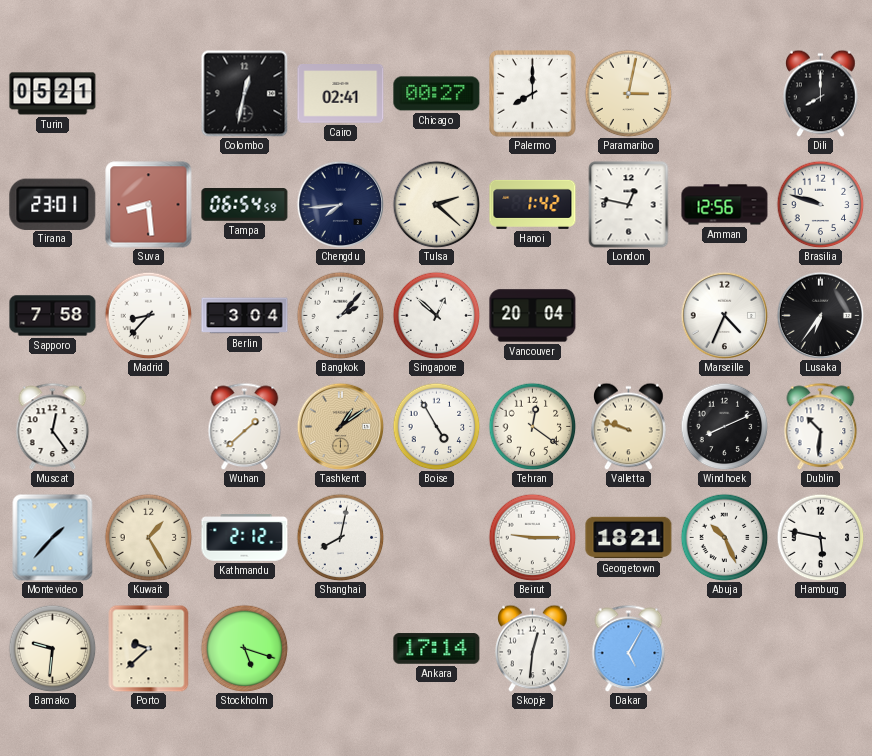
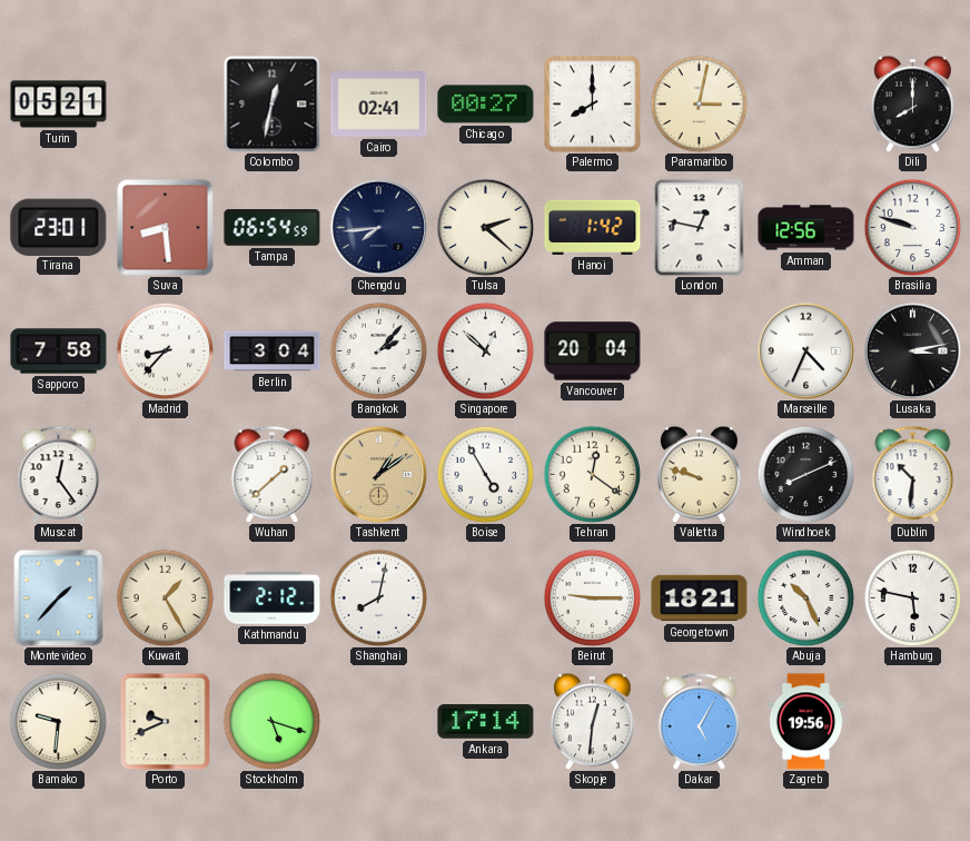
Lusaka: 6:36 -> 3:13
Porto: 9:38 -> 9:41
Zagreb: none -> 19:56
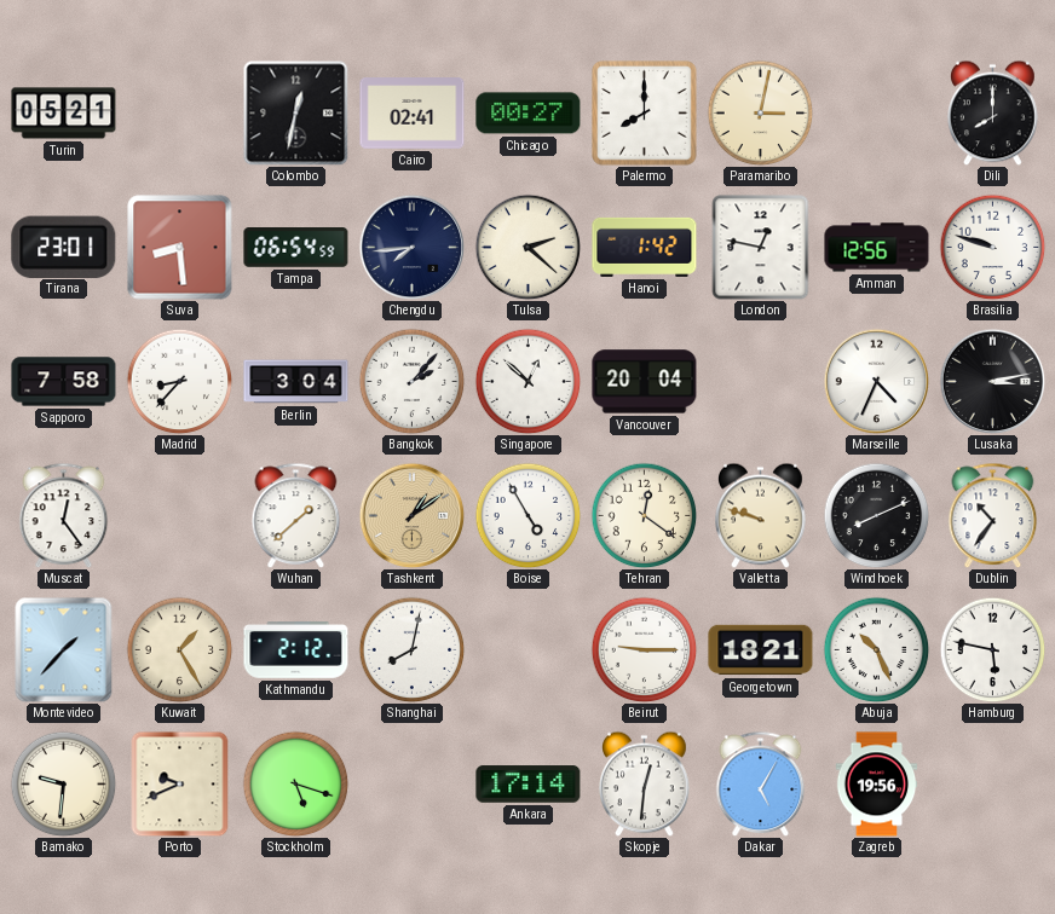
Dublin: 10:31 -> 10:36
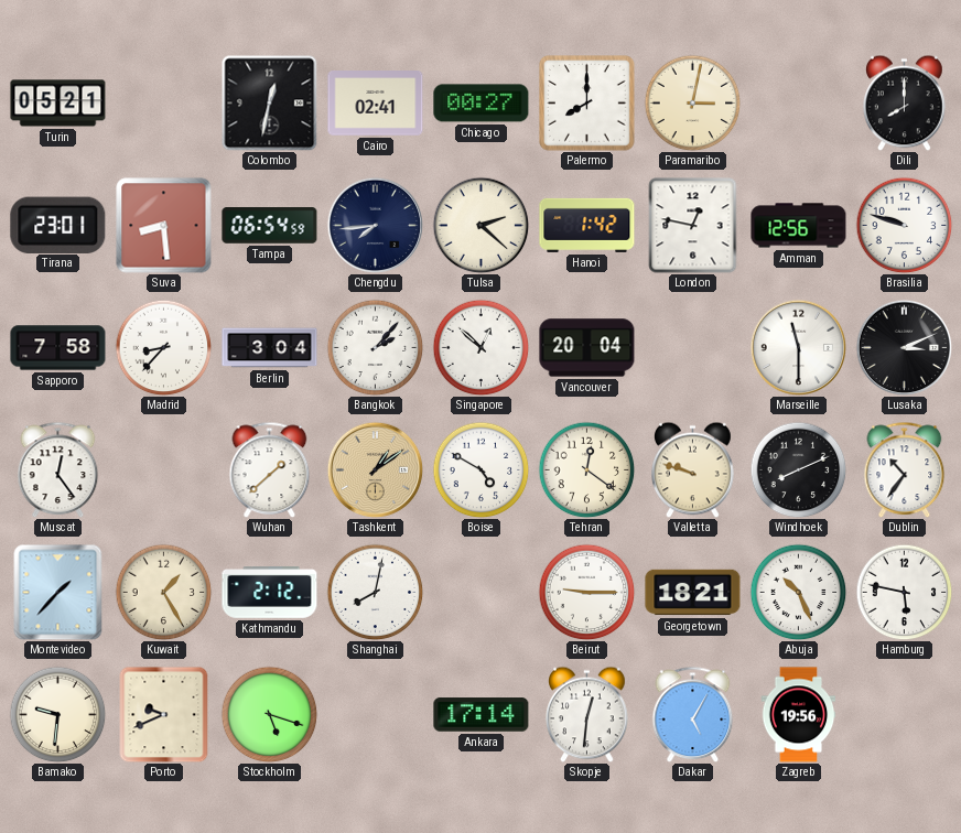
Marseille: 4:34 -> 11:30
Lusaka: 3:13 -> 3:11
Boise: 4:55 -> 4:50
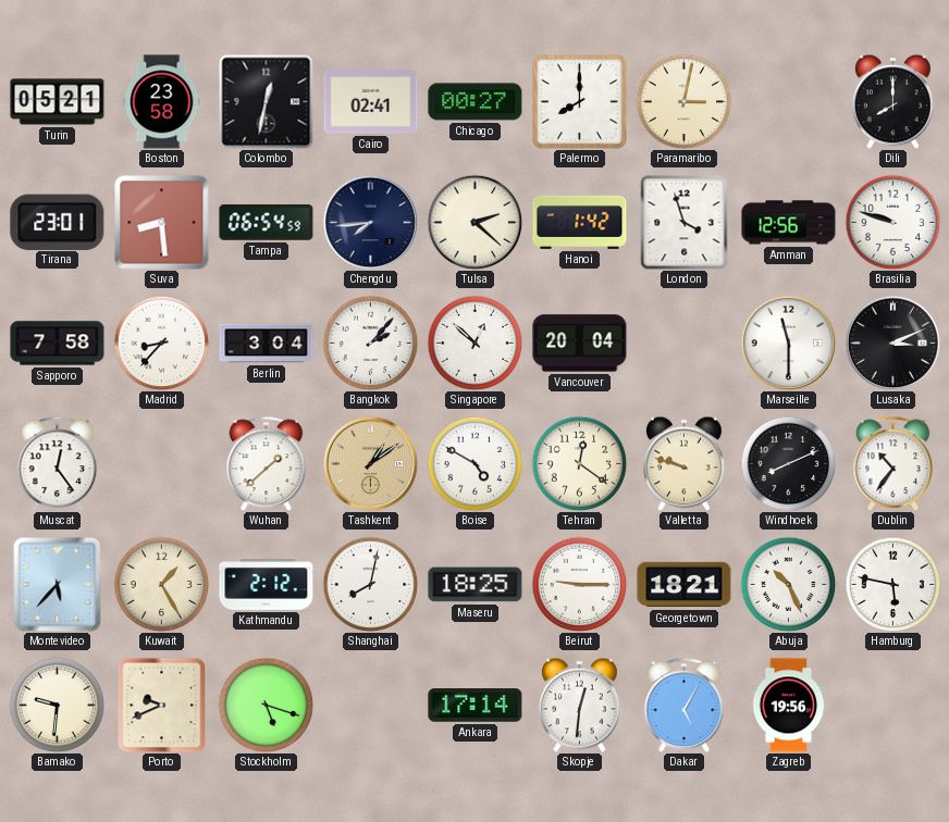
Boston: none -> 23:58
London: 12:47 -> 3:57
Montevideo: 1:37 -> 5:37
Maseru: none -> 18:25
